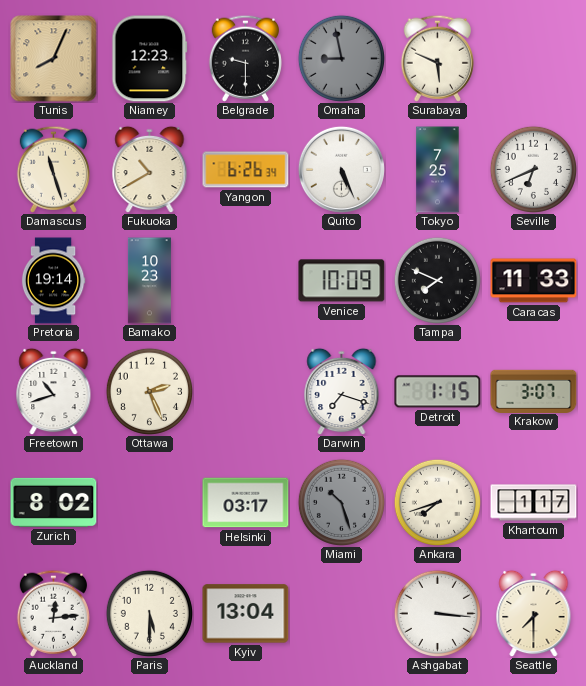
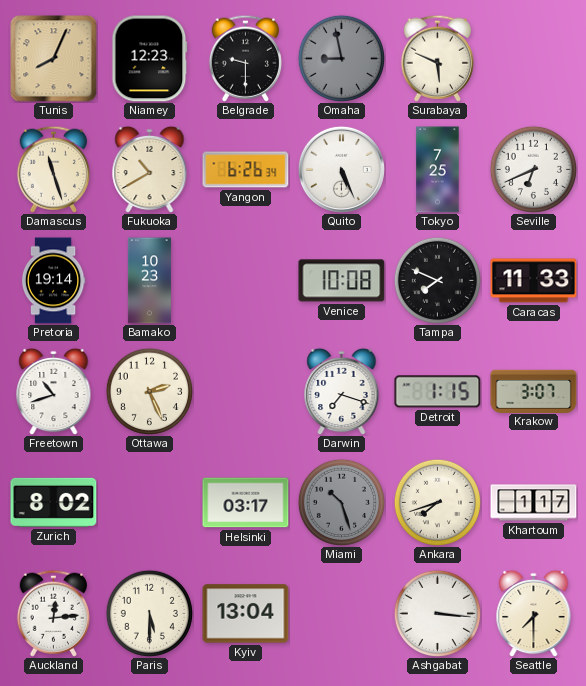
Venice: 10:09 -> 10:08
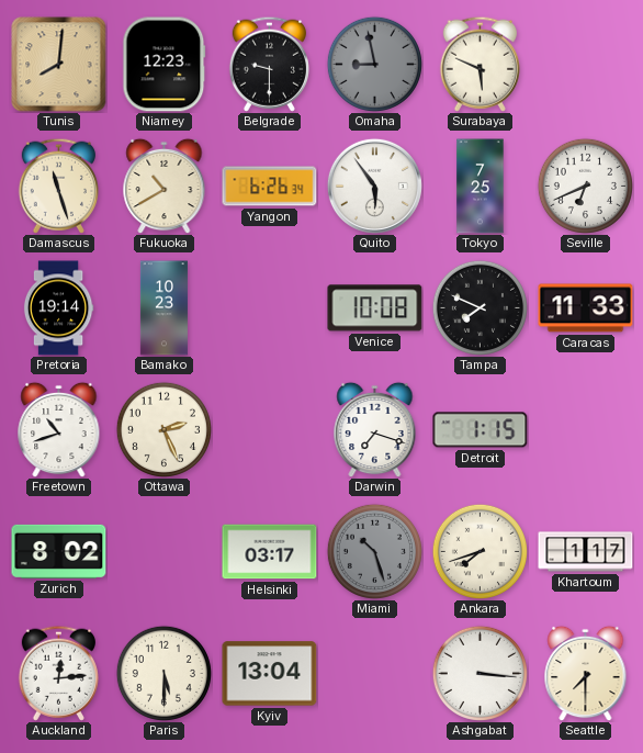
Tunis: 8:04 -> 8:01
Quito: 5:26 -> 5:54
Krakow: 3:07 -> none
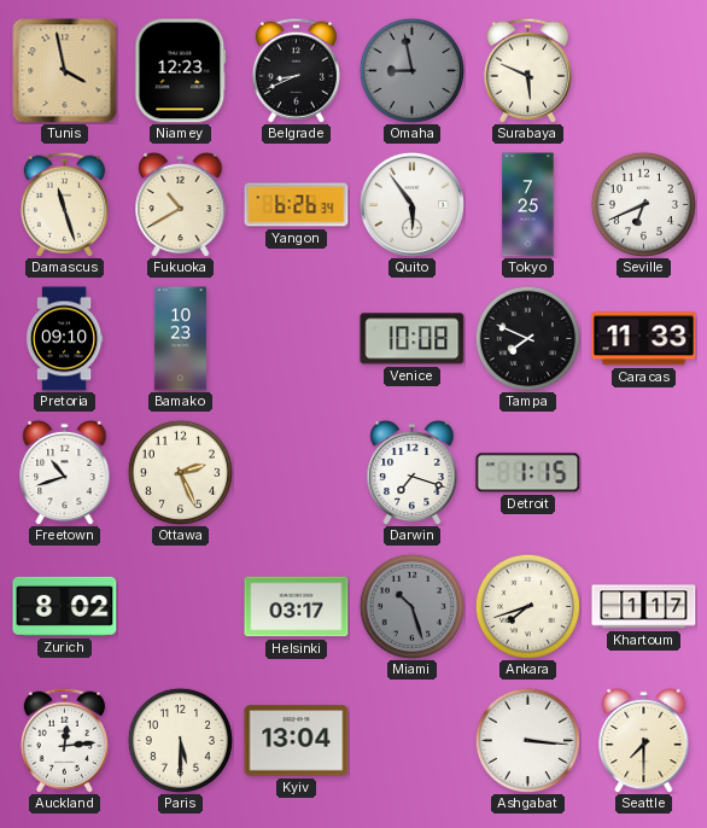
Tunis: 8:01 -> 3:58
Belgrade: 9:30 -> 8:41
Pretoria: 19:14 -> 09:10
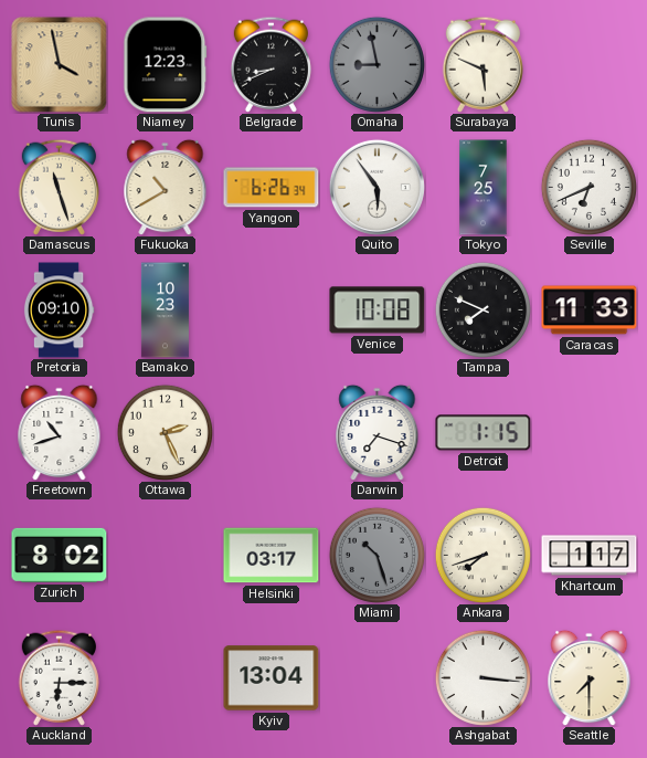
Auckland: 12:14 -> 6:15
Paris: 5:30 -> none
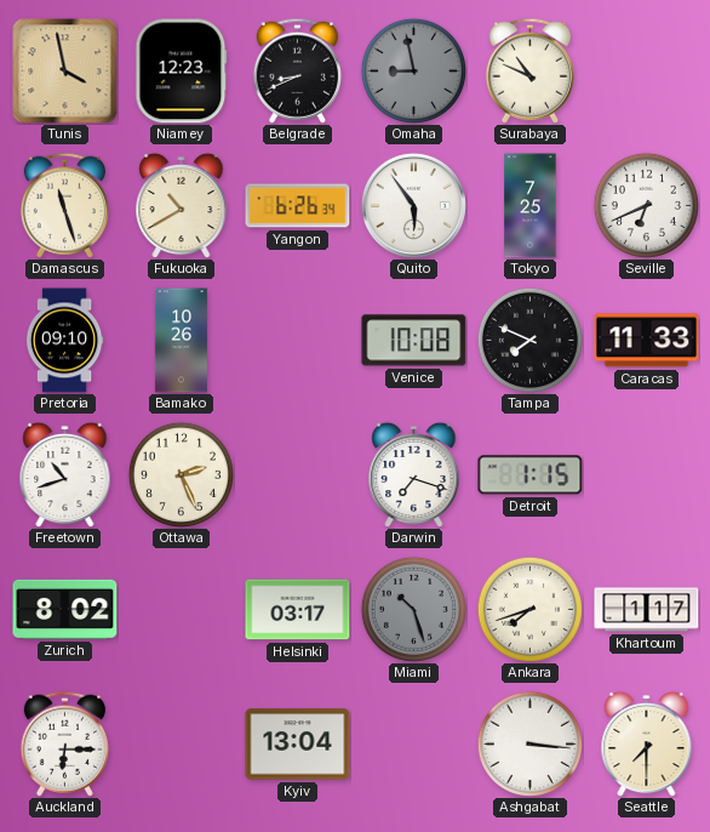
Surabaya: 5:49 -> 10:49
Bamako: 10:23 -> 10:26
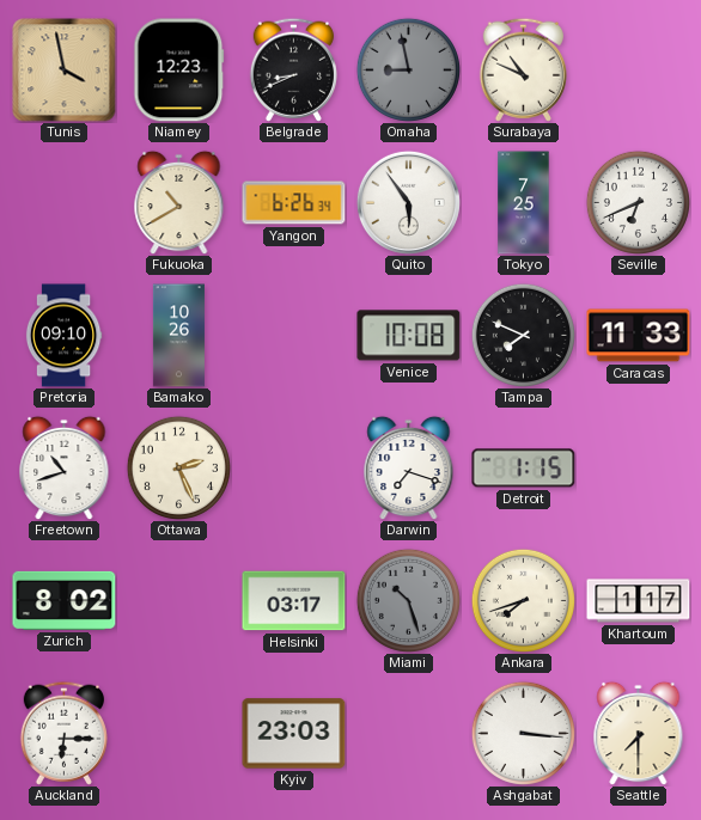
Damascus: 11:27 -> none
Kyiv: 13:04 -> 23:03
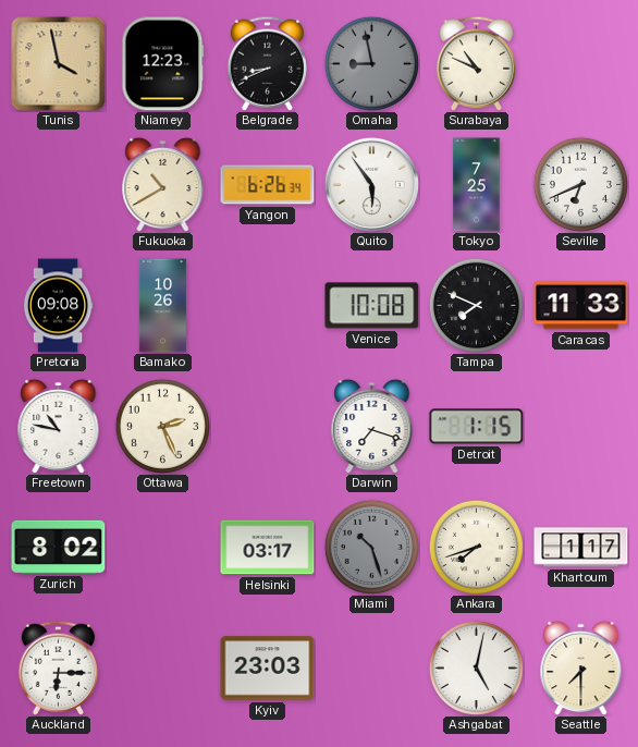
Pretoria: 09:10 -> 09:08
Freetown: 10:42 -> 10:47
Ashgabat: 3:16 -> 5:02
